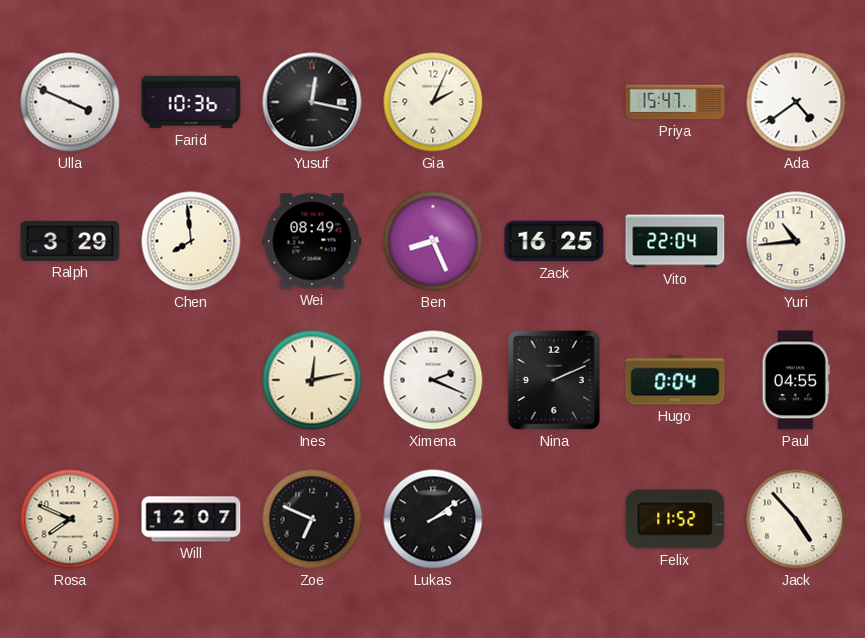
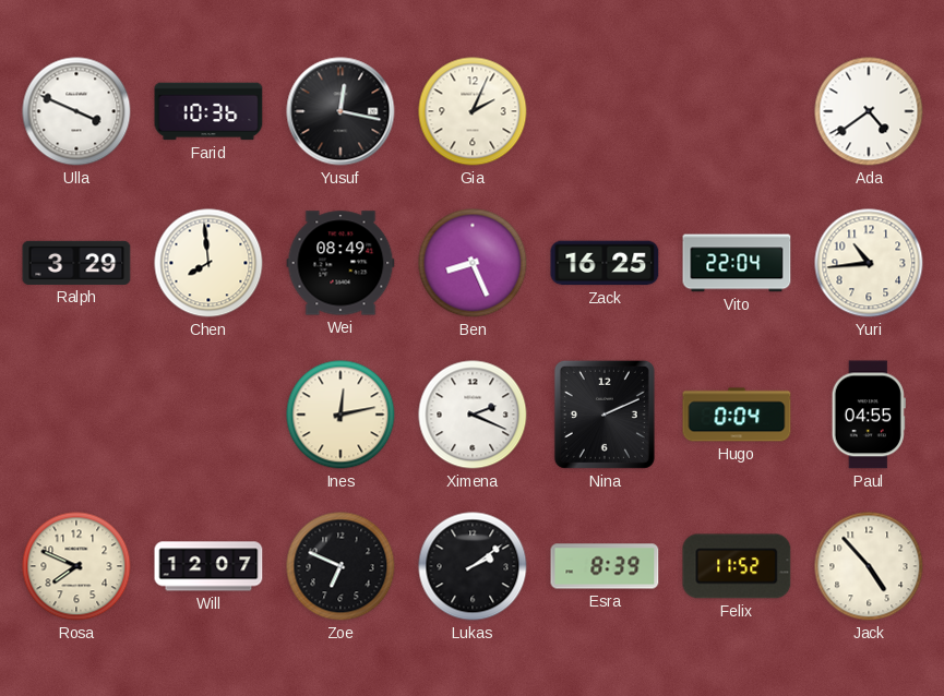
Priya: 15:47 -> none
Esra: none -> 8:39
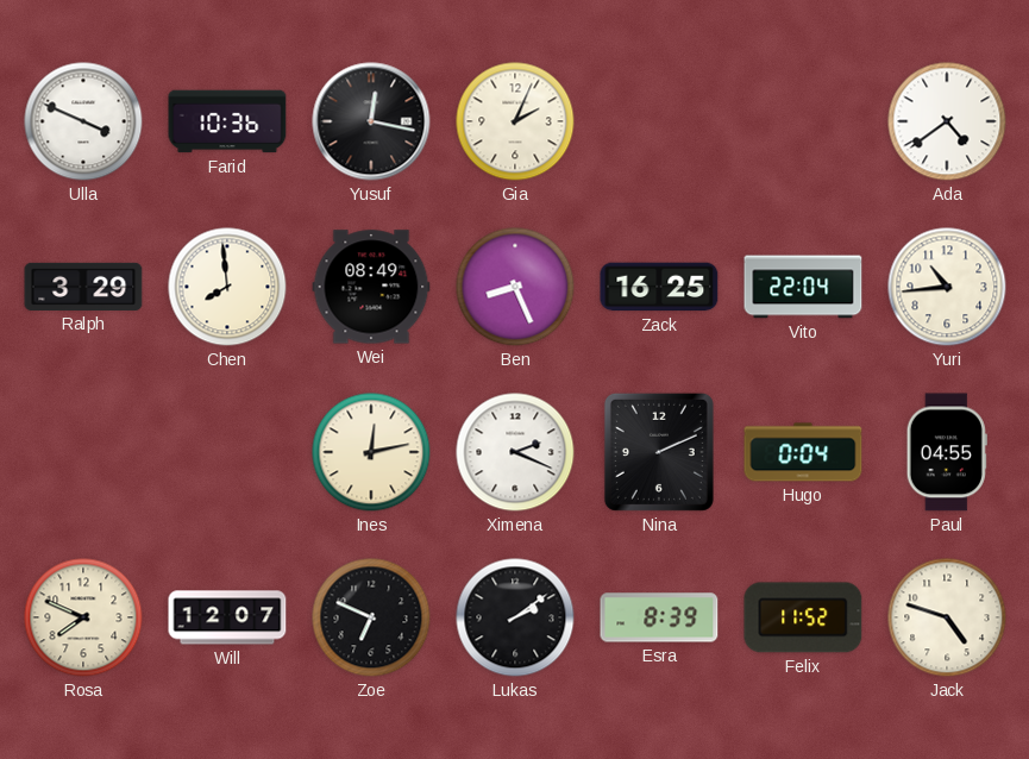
Jack: 4:53 -> 4:48
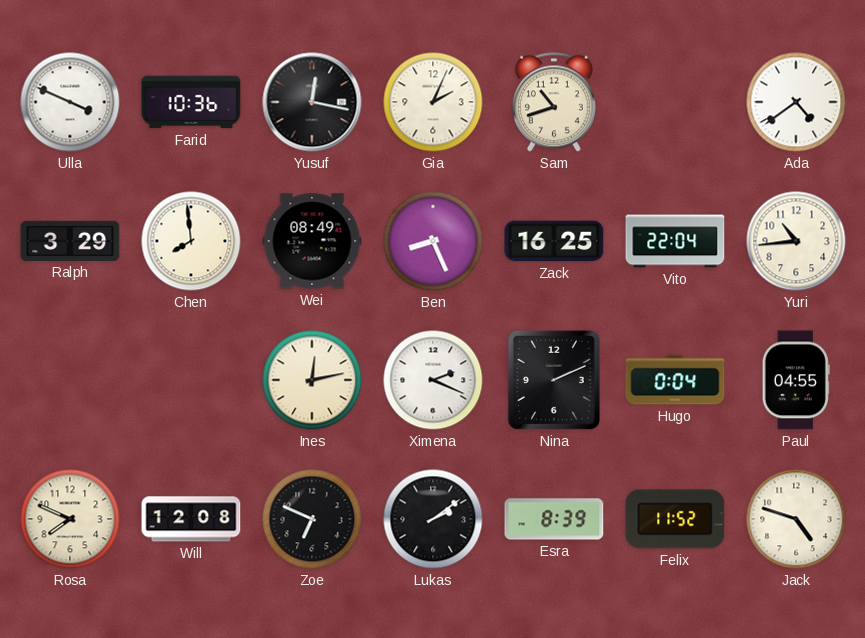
Sam: none -> 10:42
Will: 12:07 -> 12:08
